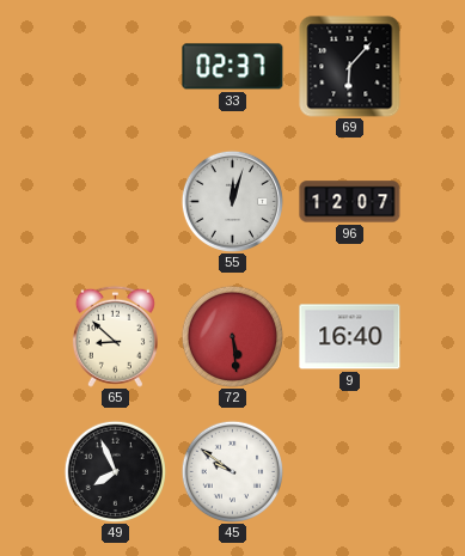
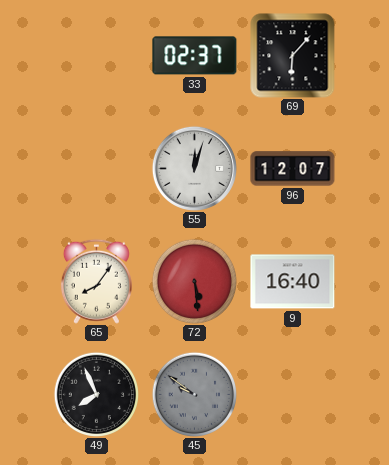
65: 8:52 -> 8:06
45 dial: white -> grey
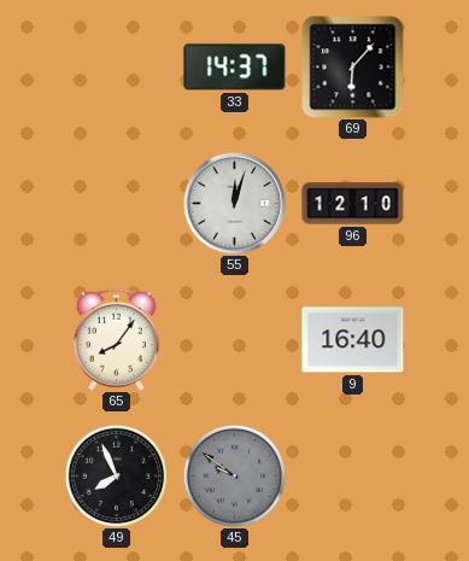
33: 02:37 -> 14:37
96: 12:07 -> 12:10
72: 5:29 -> none
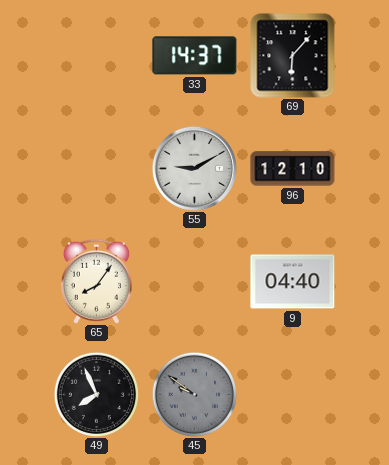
55: 12:03 -> 9:10
9: 16:40 -> 04:40
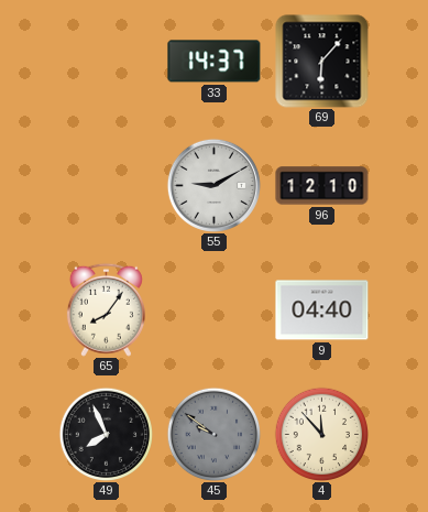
4: none -> 11:53
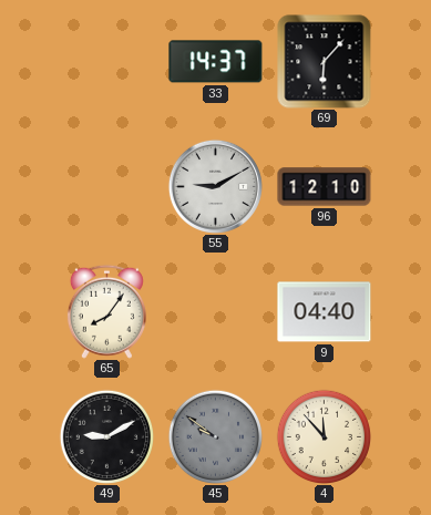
49: 7:56 -> 9:10
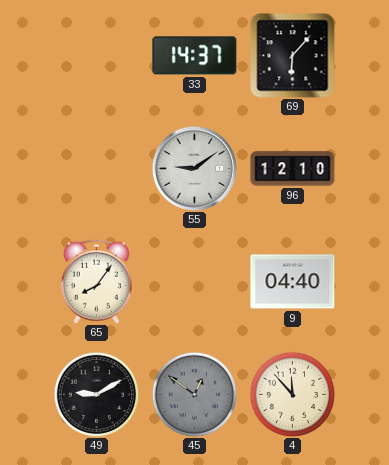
55: 9:10 -> 9:09
45: 9:51 -> 12:51
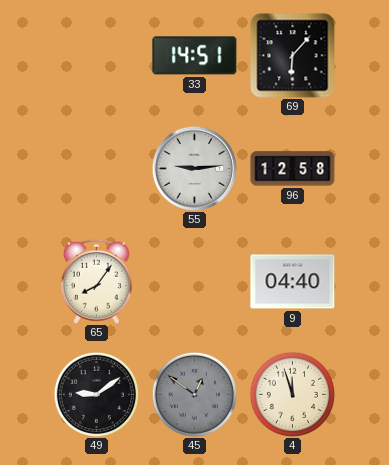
33: 14:37 -> 14:51
55: 9:09 -> 9:14
96: 12:10 -> 12:58
49: 9:10 -> 9:09
4: 11:53 -> 11:57
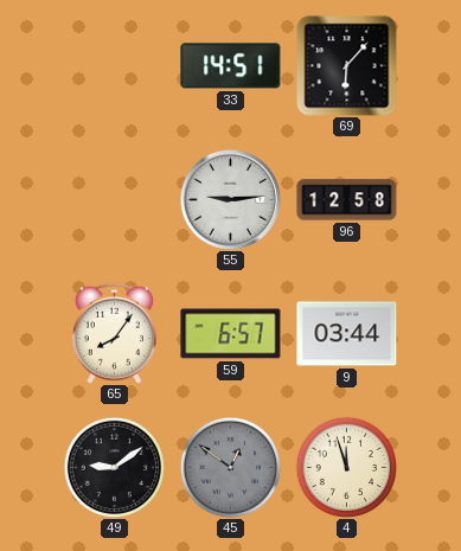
59: none -> 6:57
9: 04:40 -> 03:44
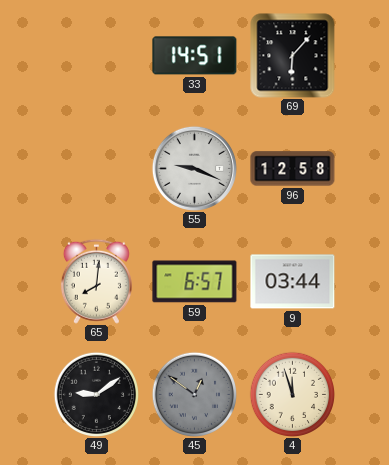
55: 9:14 -> 9:19
65: 8:06 -> 8:01
